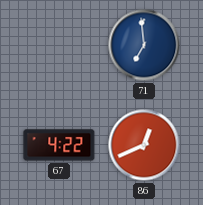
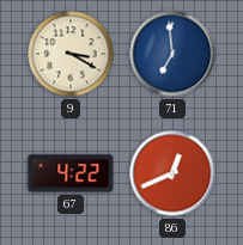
9: none -> 3:20
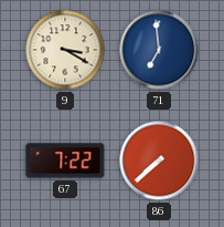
67: 4:22 -> 7:22
86: 12:41 -> 7:38
